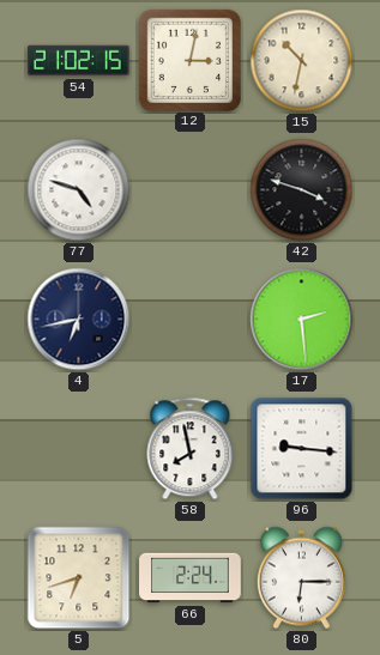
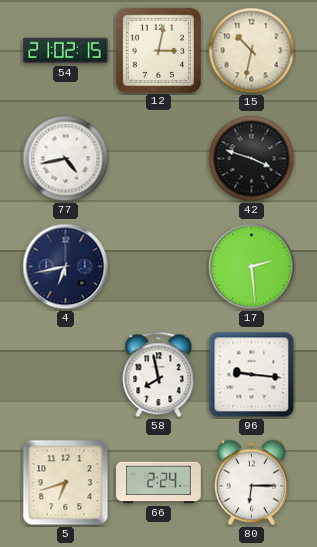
77: 4:48 -> 4:43
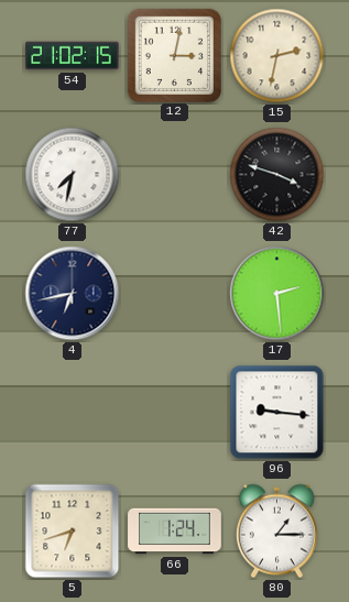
15: 10:32 -> 2:32
77: 4:43 -> 7:32
58: 7:58 -> none
66: 2:24 -> 1:24
80: 6:15 -> 1:15
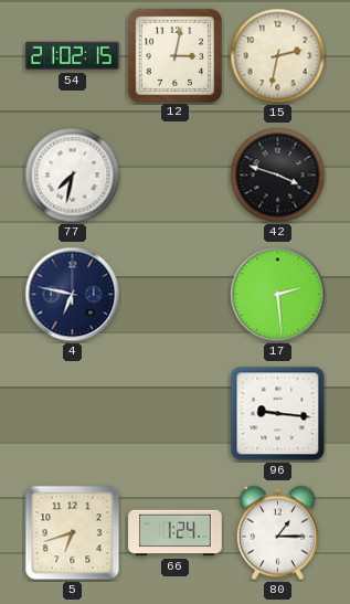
4: 6:43 -> 6:47
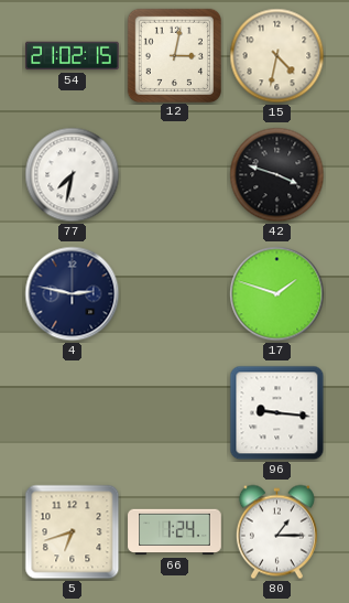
15: 2:32 -> 4:32
4: 6:47 -> 2:47
17: 2:29 -> 1:48
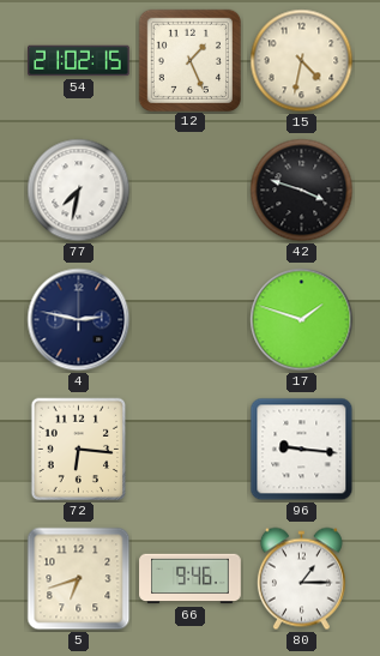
12: 3:02 -> 1:26
72: none -> 6:16
66: 1:24 -> 9:46
